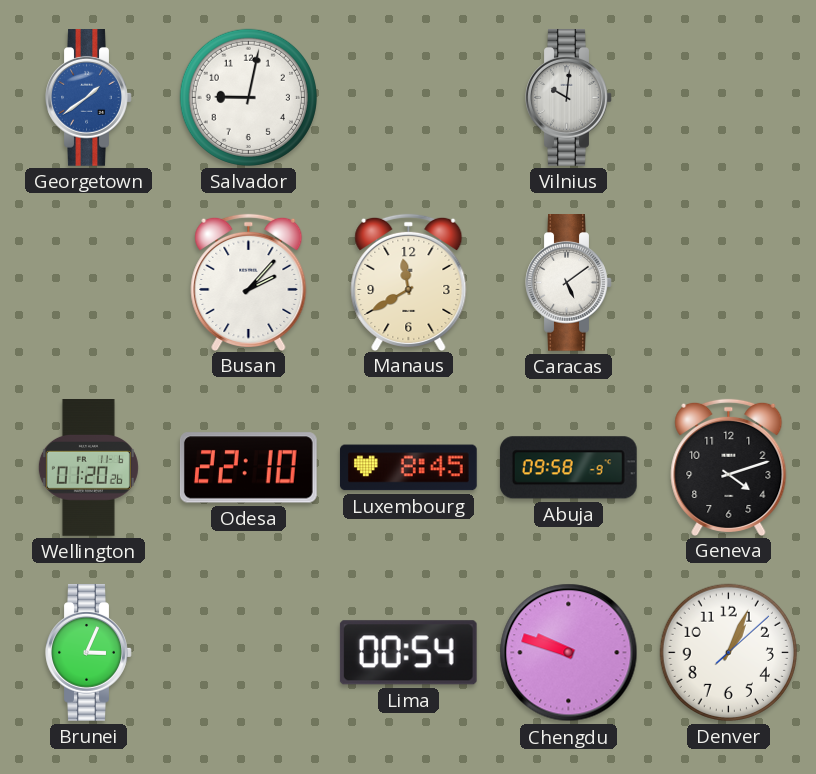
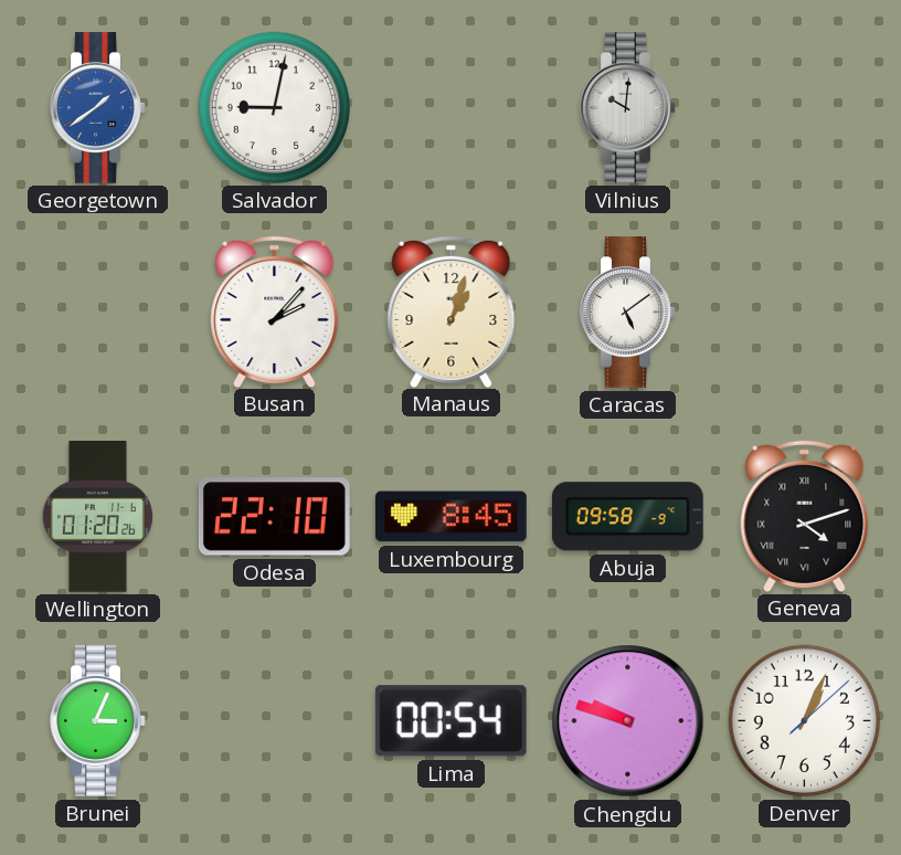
Manaus: 11:40 -> 1:03
Geneva numerals: Arabic -> Roman
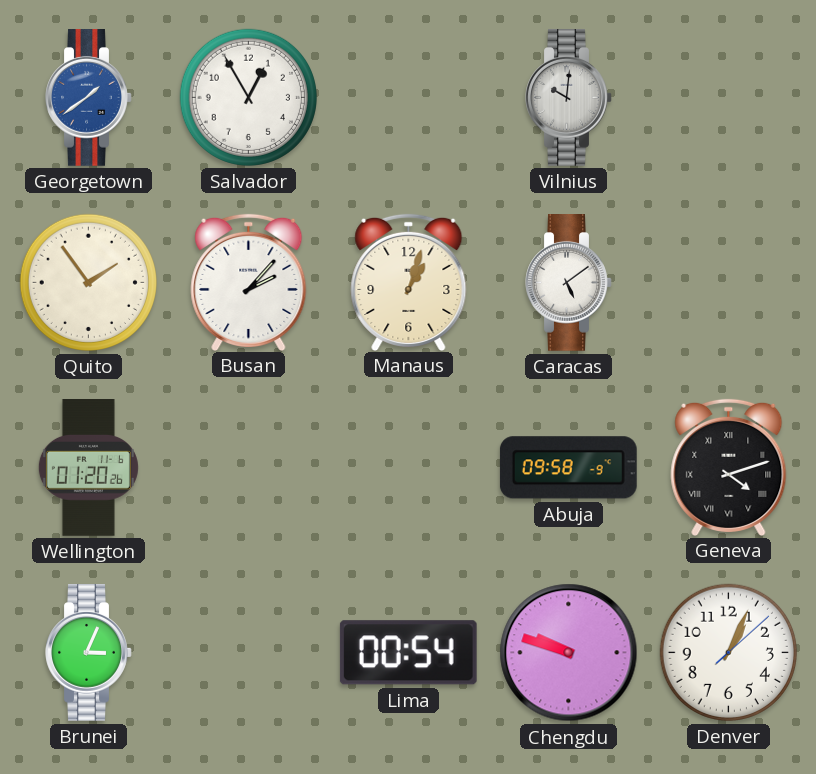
Salvador: 9:02 -> 12:55
Quito: none -> 1:54
Odesa: 22:10 -> none
Luxembourg: 8:45 -> none
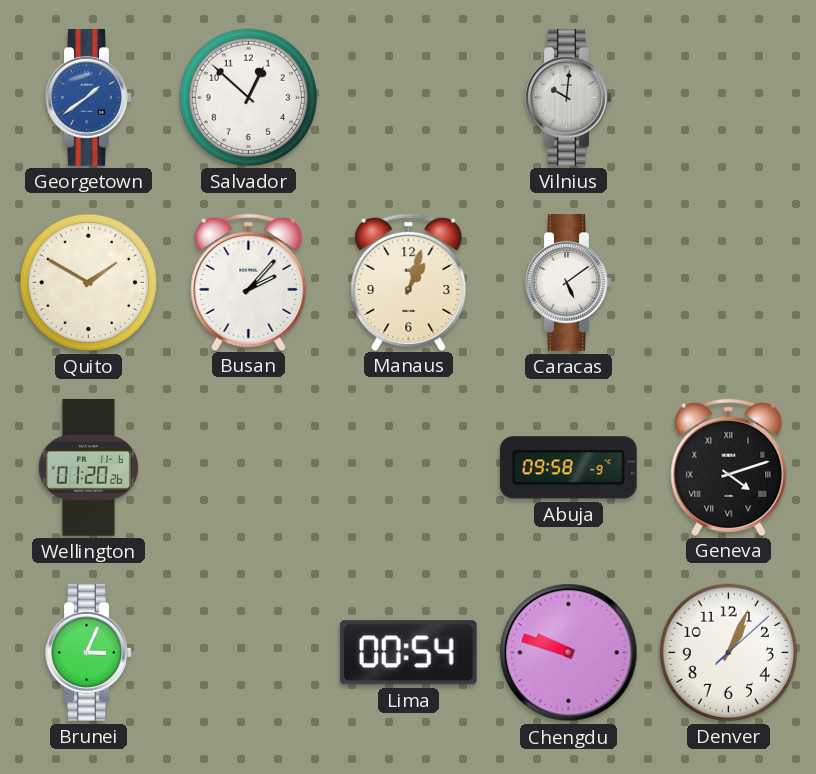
Salvador: 12:55 -> 12:52
Quito: 1:54 -> 1:50
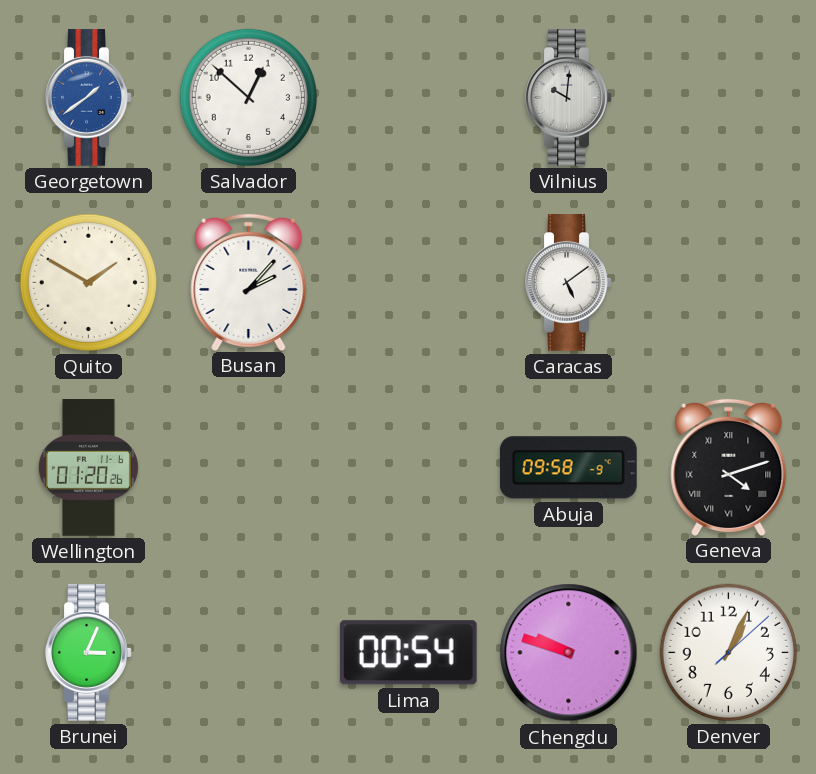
Manaus: 1:03 -> none
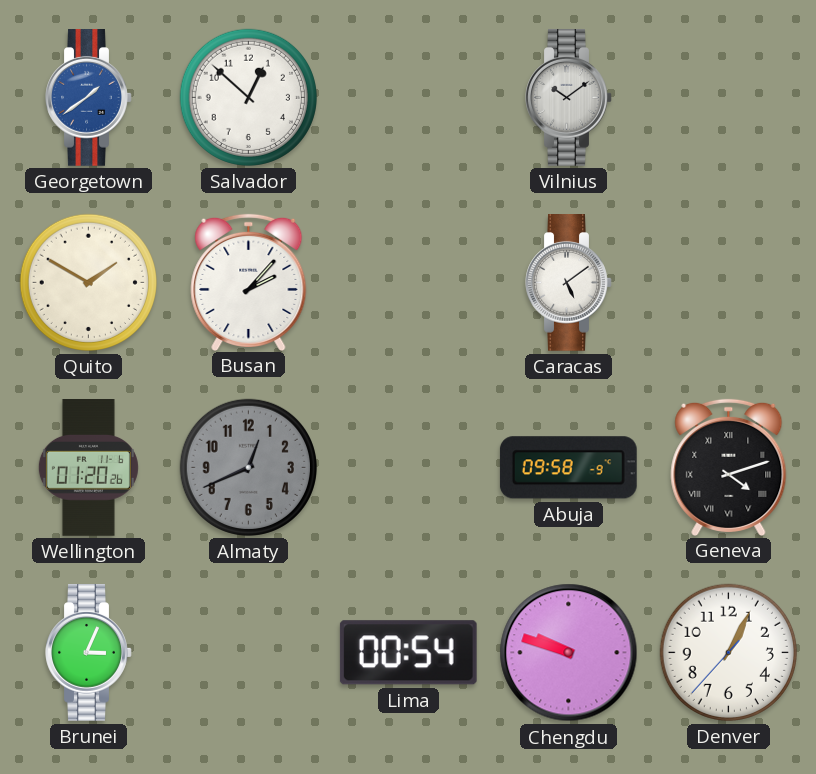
Vilnius: 10:01 -> 10:09
Almaty: none -> 12:41
Denver: 1:04:08 -> 1:04:37
